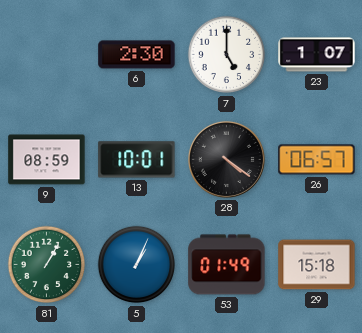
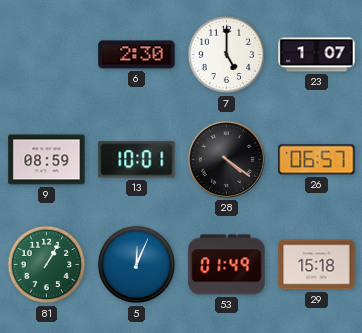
5: 1:04 -> 12:04
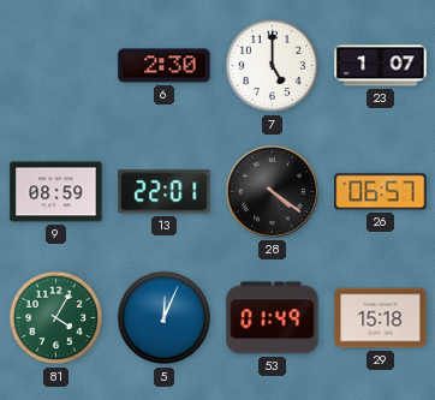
13: 10:01 -> 22:01
81: 1:05 -> 4:05
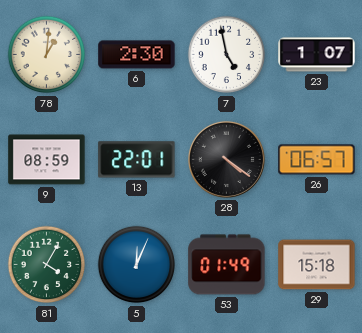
78: none -> 1:01
7: 5:00 -> 4:58
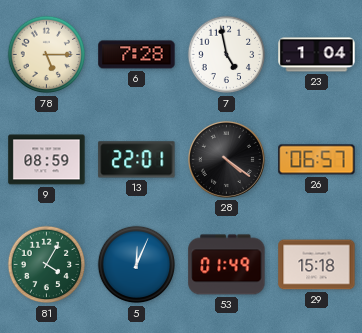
78: 1:01 -> 5:15
6: 2:30 -> 7:28
23: 1:07 -> 1:04
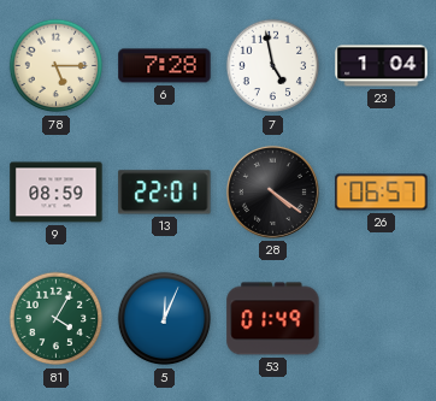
29: 15:18 -> none
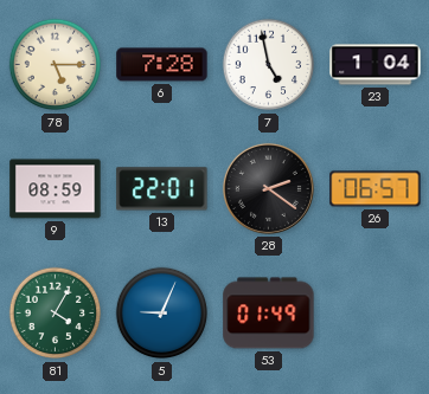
28: 4:21 -> 2:21
5: 12:04 -> 9:04
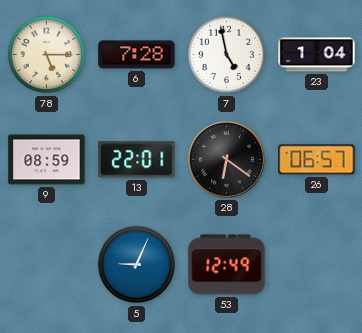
28: 2:21 -> 6:21
81: 4:05 -> none
53: 01:49 -> 12:49
